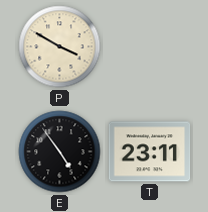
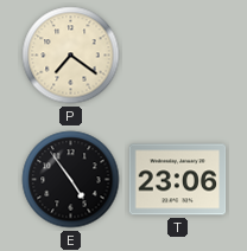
P: 3:50 -> 7:21
T: 23:11 -> 23:06
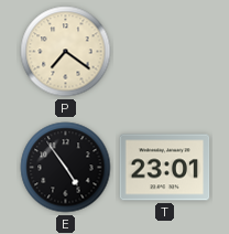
T: 23:06 -> 23:01
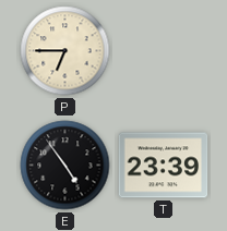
P: 7:21 -> 6:45
T: 23:01 -> 23:39
